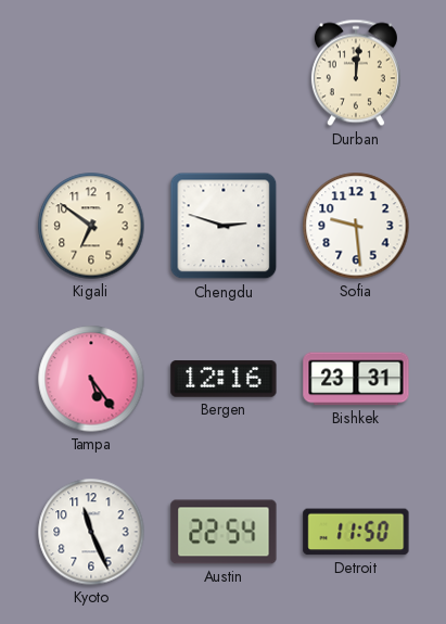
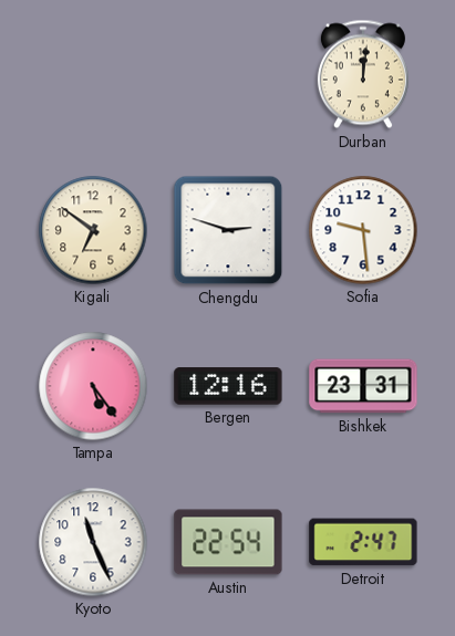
Detroit: 11:50 -> 2:47
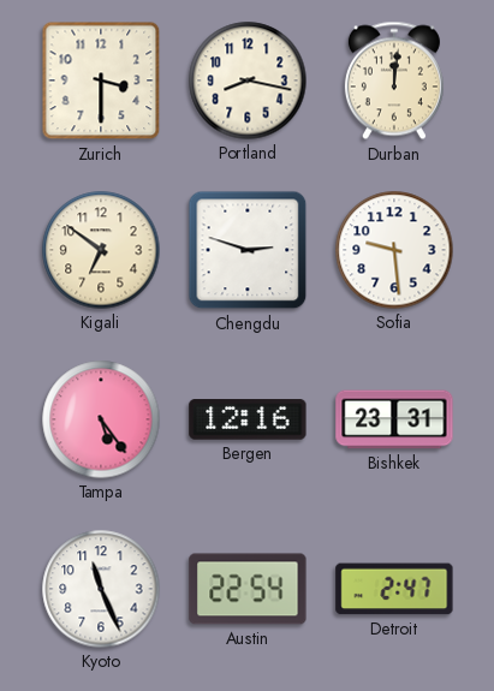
Zurich: none -> 3:30
Portland: none -> 8:17
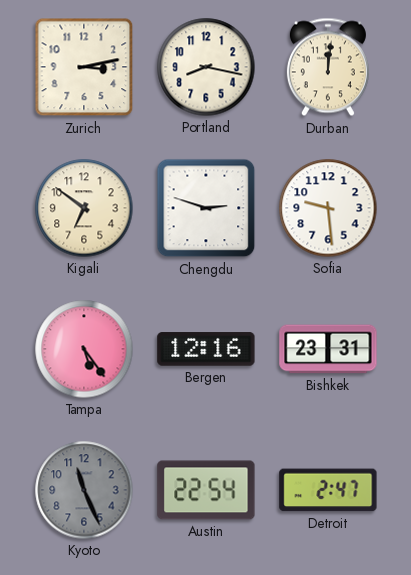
Zurich: 3:30 -> 3:13
Kyoto dial: white -> grey
